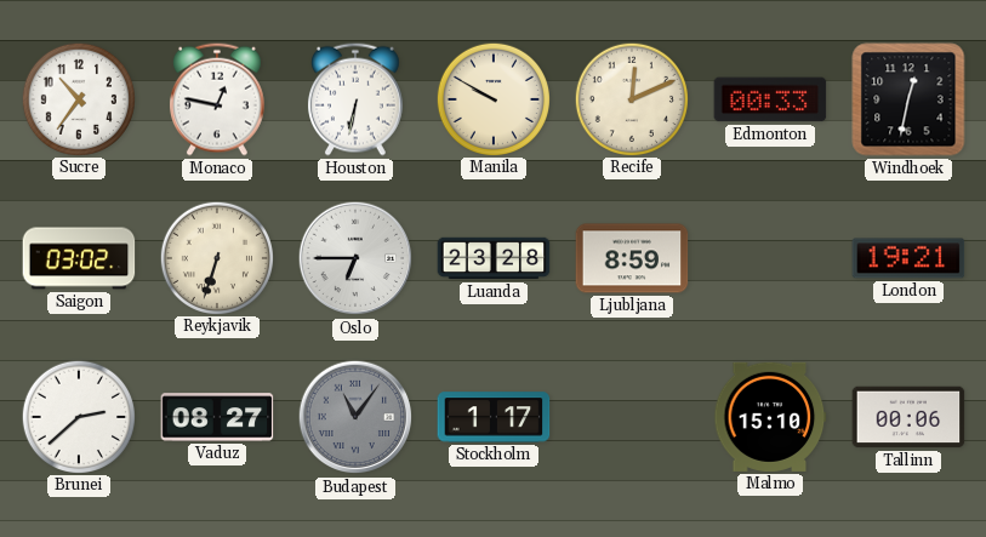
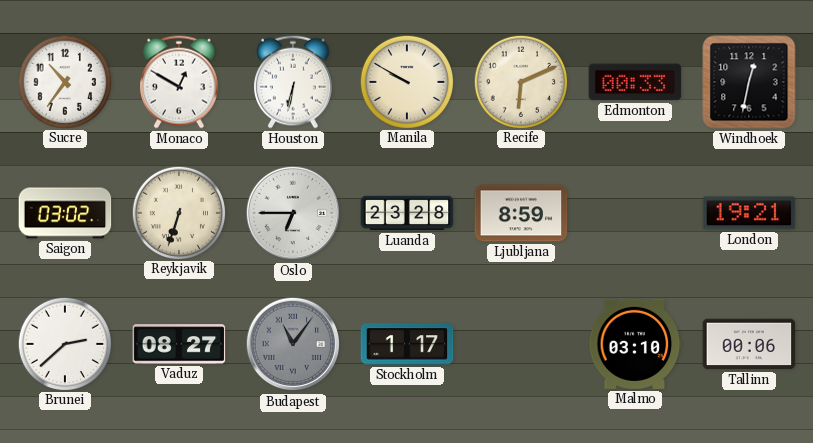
Monaco: 12:47 -> 12:50
Recife: 12:11 -> 6:11
Malmo: 15:10 -> 03:10
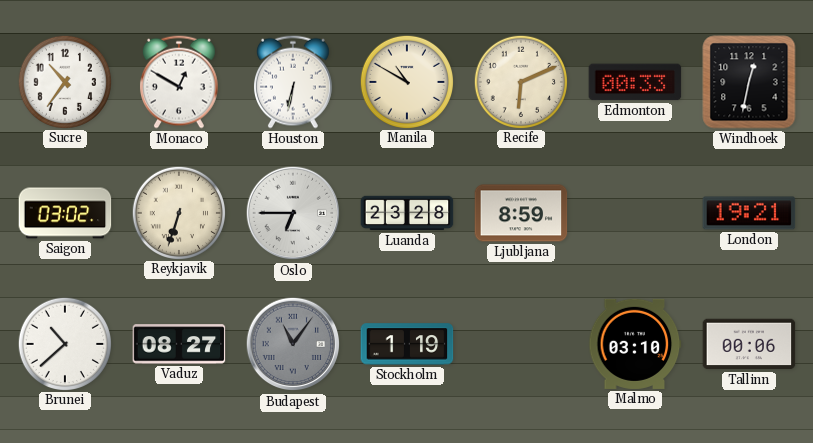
Manila: 9:50 -> 10:50
Brunei: 2:38 -> 10:38
Stockholm: 1:17 -> 1:19
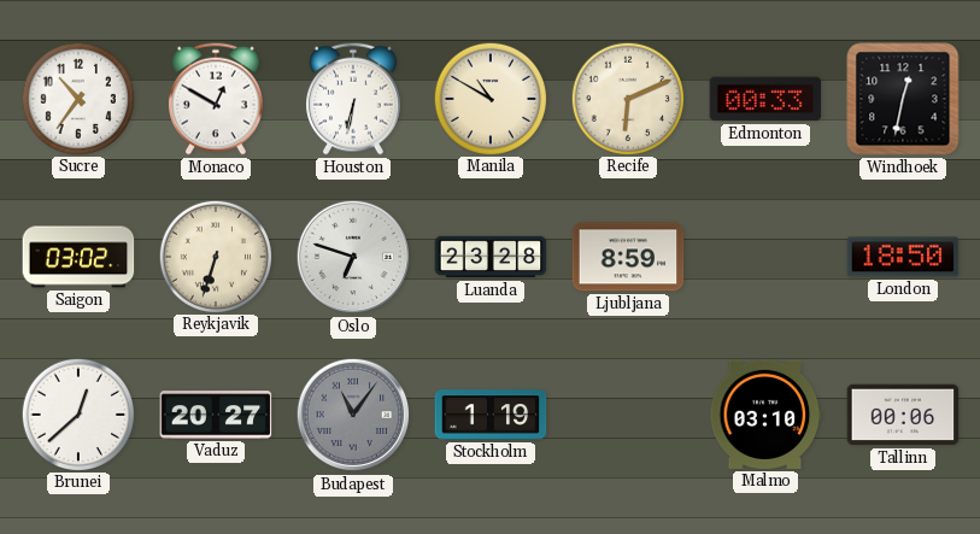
Oslo: 6:45 -> 6:48
London: 19:21 -> 18:50
Brunei: 10:38 -> 12:38
Vaduz: 08:27 -> 20:27
